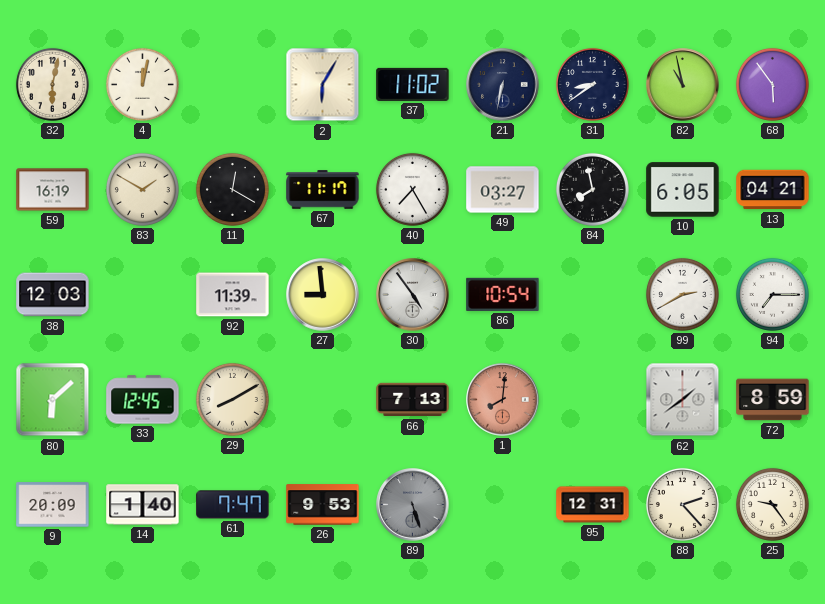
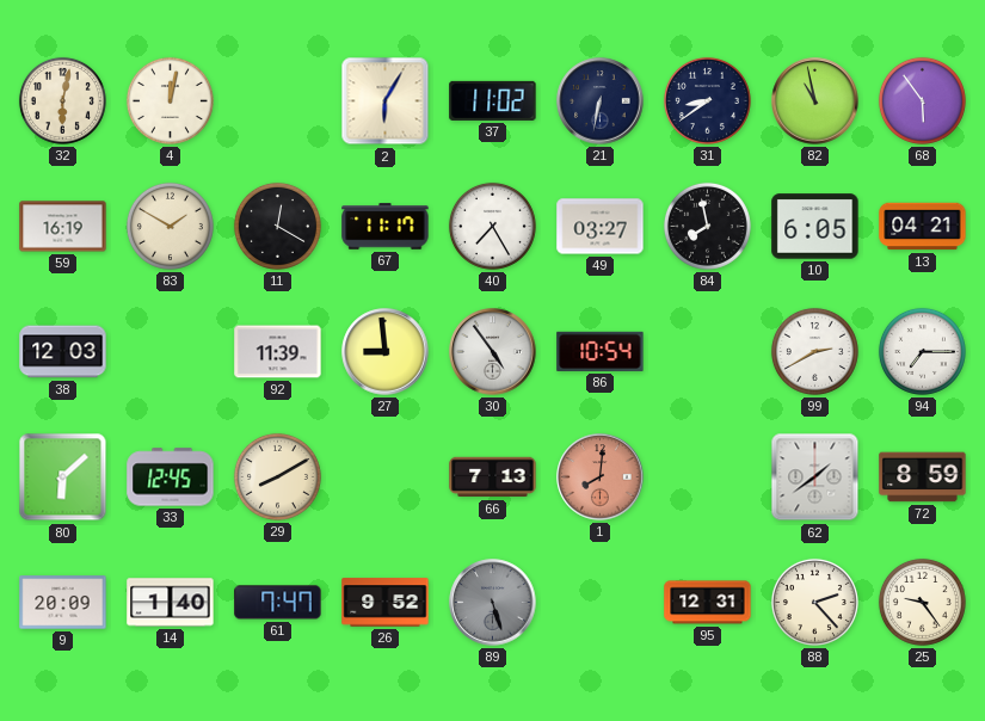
26: 9:53 -> 9:52
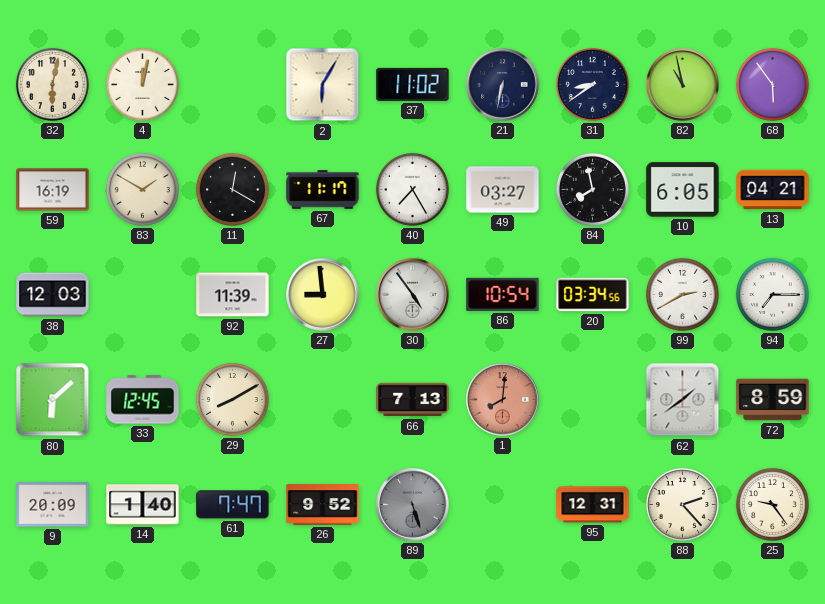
20: none -> 03:34
